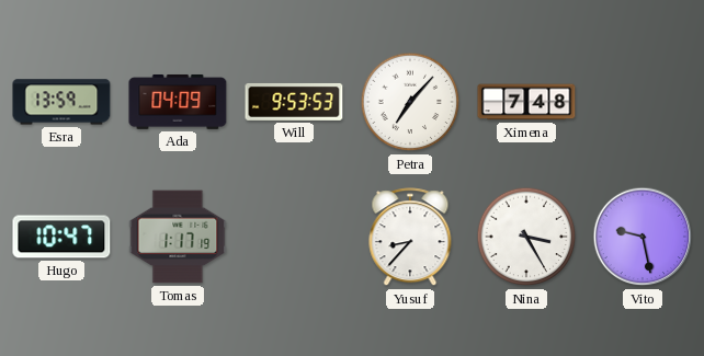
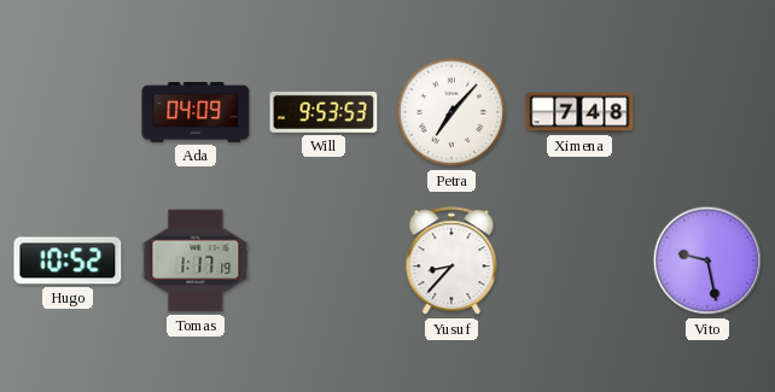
Esra: 13:59 -> none
Hugo: 10:47 -> 10:52
Nina: 3:25 -> none
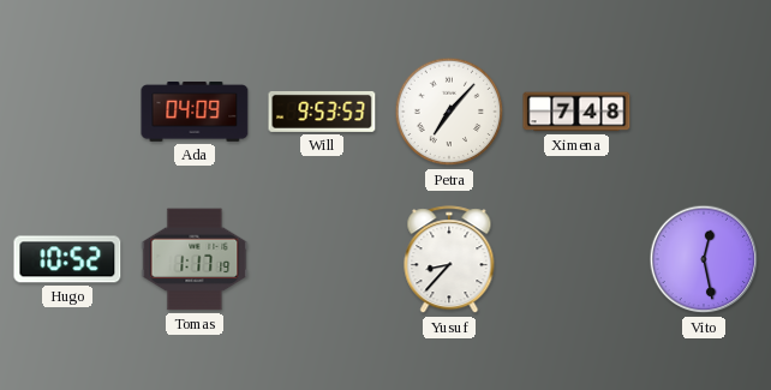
Vito: 9:28 -> 12:28
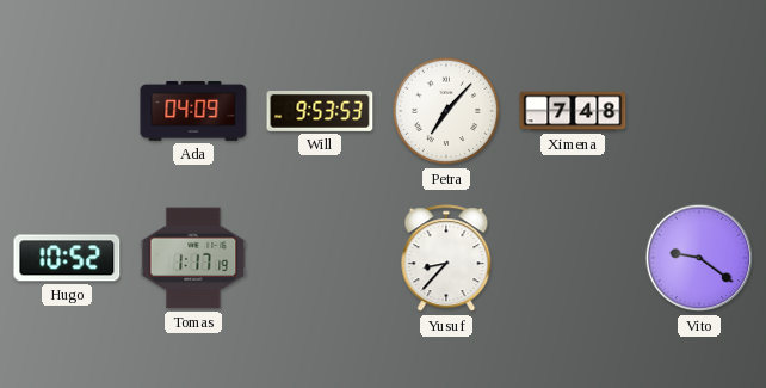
Vito: 12:28 -> 9:21
